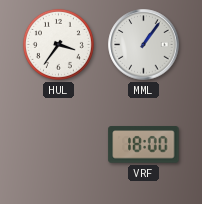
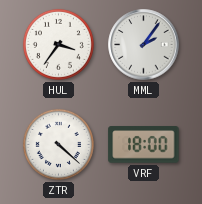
MML: 1:06 -> 2:06
ZTR: none -> 4:22
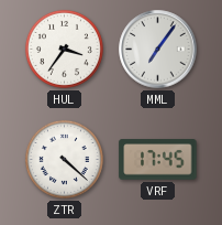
MML: 2:06 -> 7:06
VRF: 18:00 -> 17:45
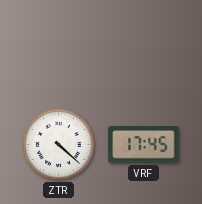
HUL: 3:36 -> none
MML: 7:06 -> none
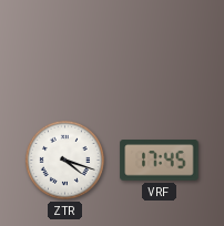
ZTR: 4:22 -> 4:18
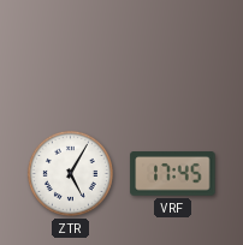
ZTR: 4:18 -> 5:05
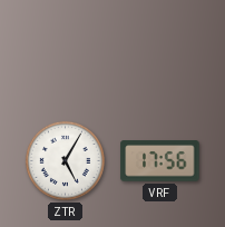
VRF: 17:45 -> 17:56
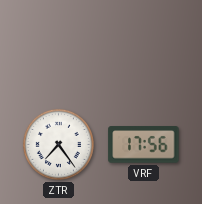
ZTR: 5:05 -> 7:24
